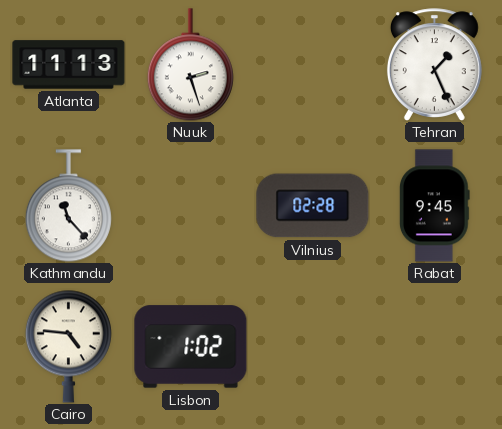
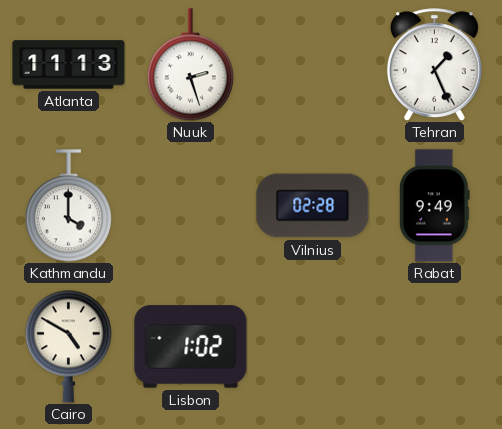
Kathmandu: 11:23 -> 4:00
Rabat: 9:45 -> 9:49
Cairo: 4:46 -> 4:50
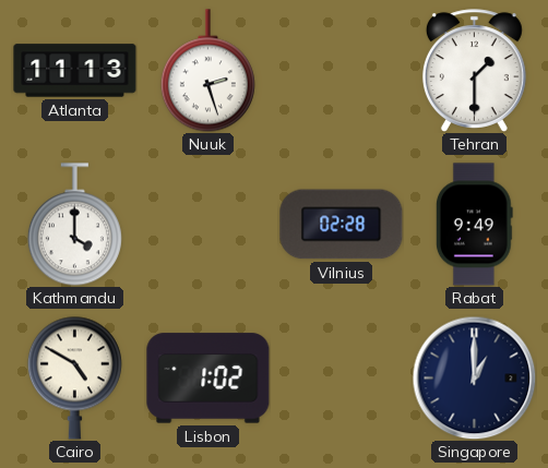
Tehran: 1:26 -> 1:30
Singapore: none -> 1:00
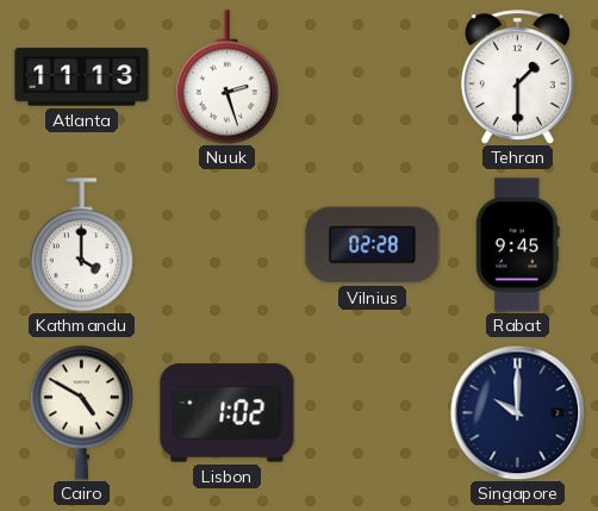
Rabat: 9:49 -> 9:45
Singapore: 1:00 -> 10:00
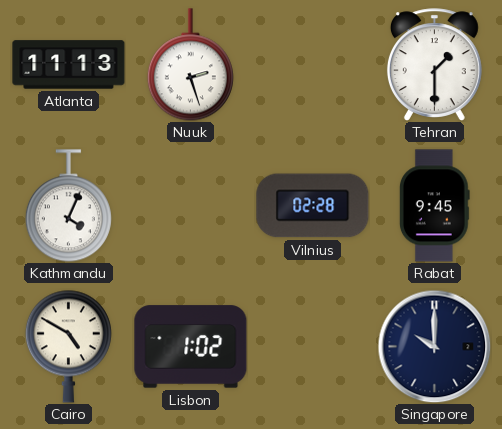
Kathmandu: 4:00 -> 4:04
